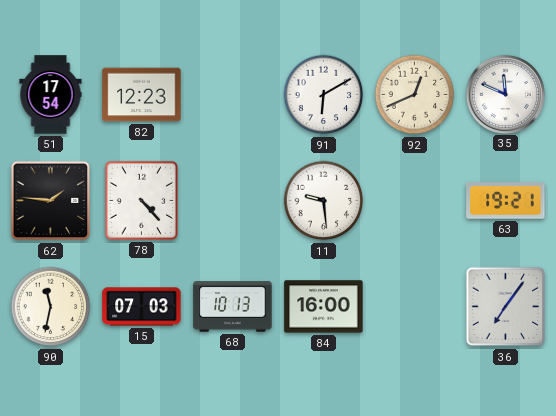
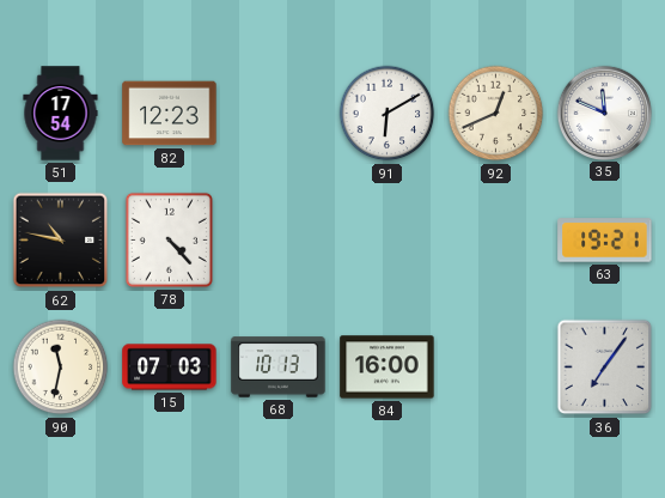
62: 1:46 -> 10:47
11: 9:29 -> none
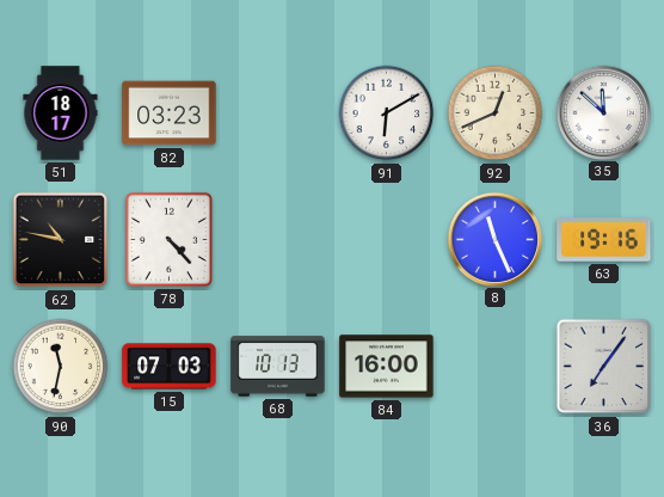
51: 17:54 -> 18:17
82: 12:23 -> 03:23
35: 11:49 -> 11:52
8: none -> 11:26
63: 19:21 -> 19:16
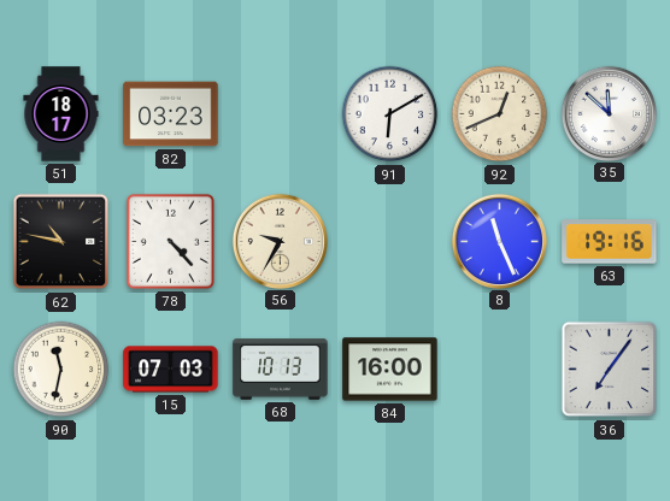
56: none -> 9:35
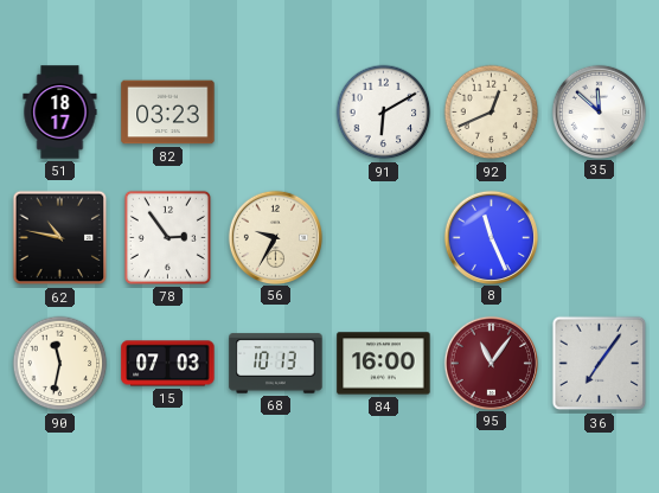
78: 4:23 -> 2:54
63: 19:16 -> none
95: none -> 11:06
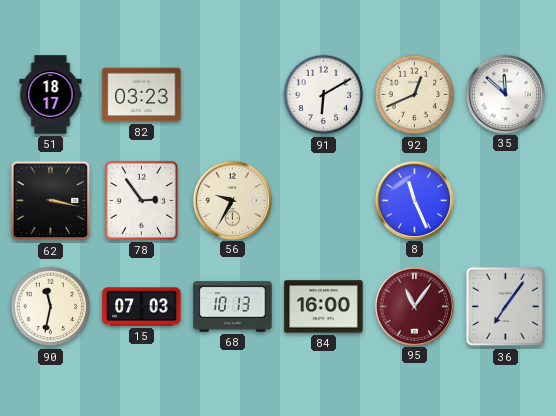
62: 10:47 -> 3:17
